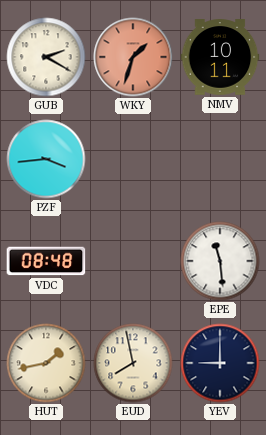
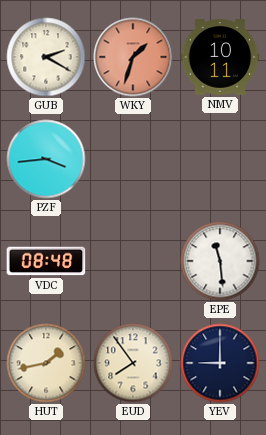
EUD: 7:58 -> 7:54
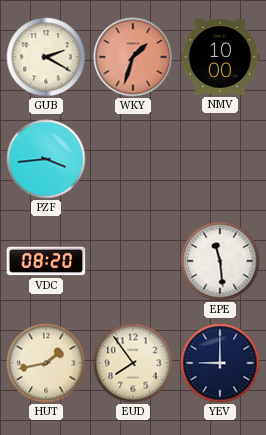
NMV: 10:11 -> 10:00
VDC: 08:48 -> 08:20
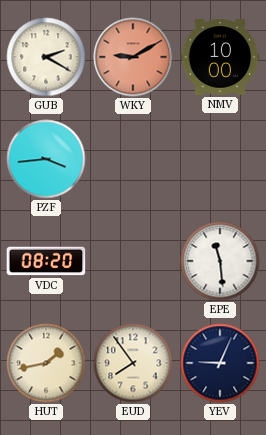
WKY: 1:33 -> 9:10
YEV: 9:00 -> 9:04
